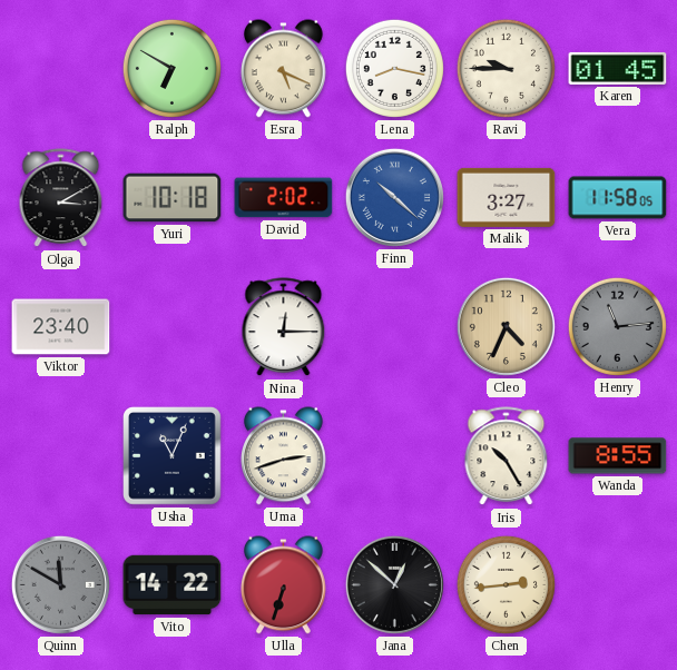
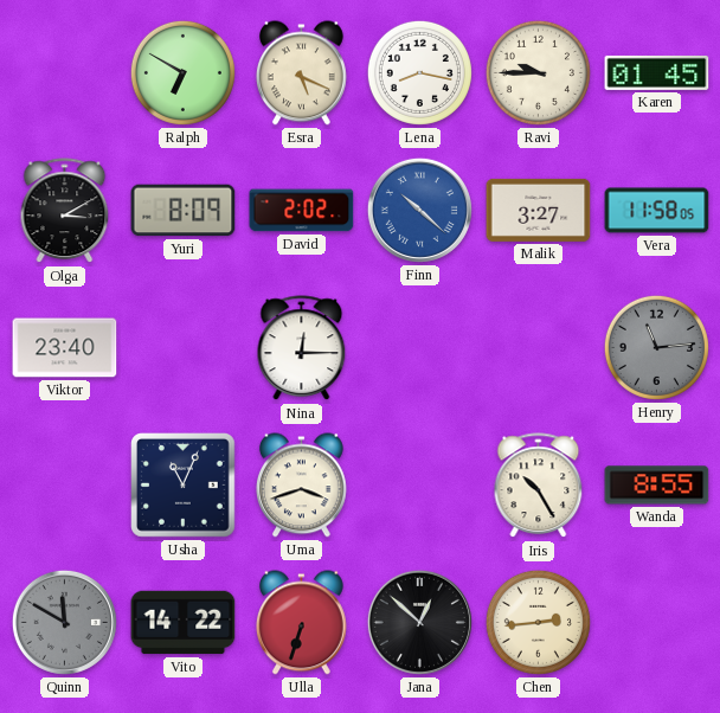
Yuri: 10:18 -> 8:09
Cleo: 4:34 -> none
Uma: 2:42 -> 3:42
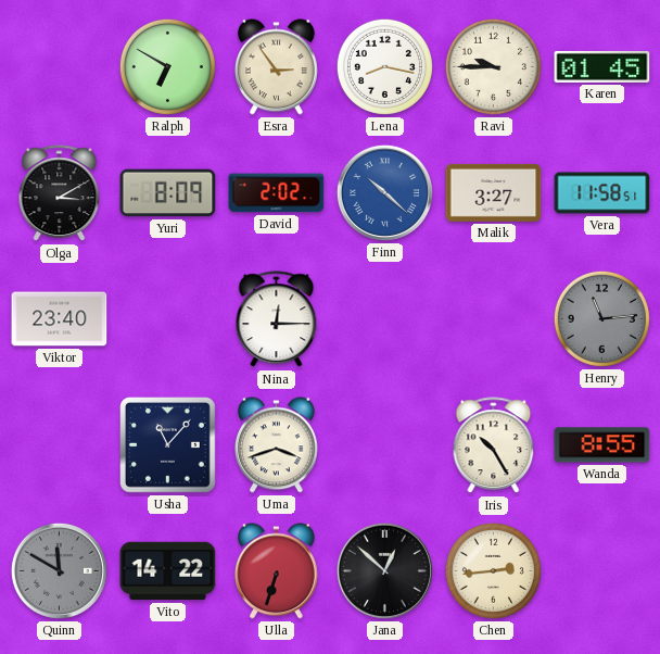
Esra: 5:19 -> 2:54
Vera: 11:58:05 -> 11:58:51
Usha: 11:04 -> 11:07
